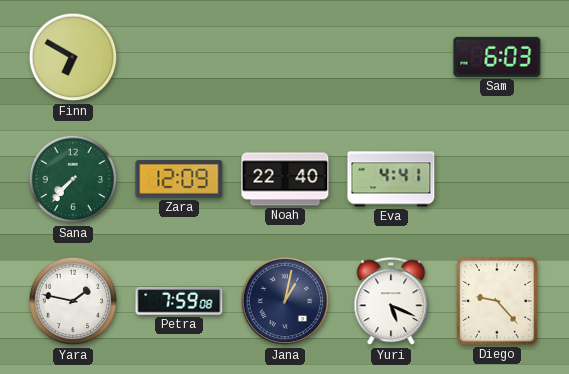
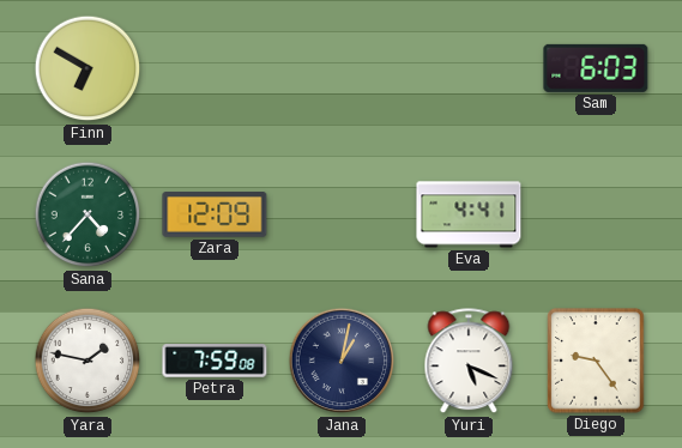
Sana: 7:37 -> 4:37
Noah: 22:40 -> none
Diego: 9:23 -> 9:24
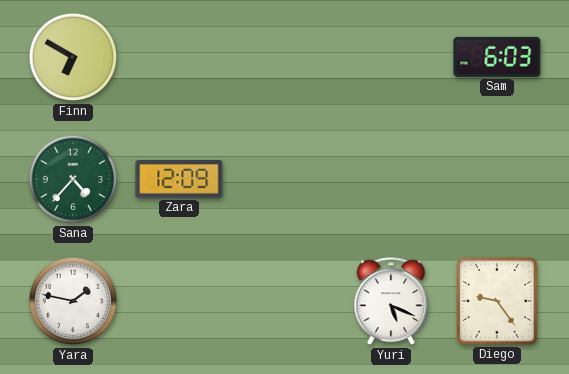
Eva: 4:41 -> none
Petra: 7:59 -> none
Jana: 1:02 -> none
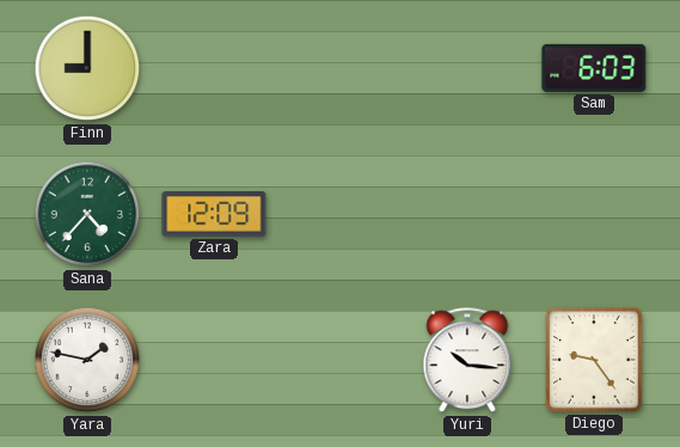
Finn: 6:50 -> 9:00
Yuri: 5:19 -> 10:16
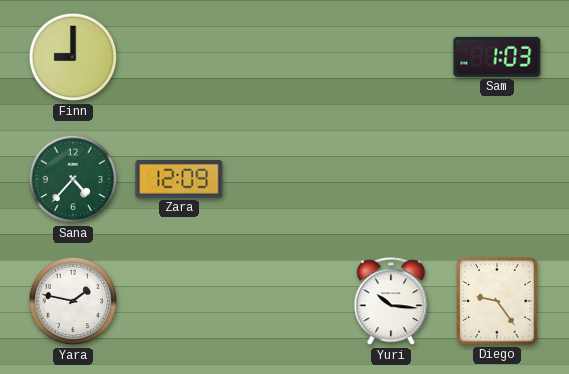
Sam: 6:03 -> 1:03
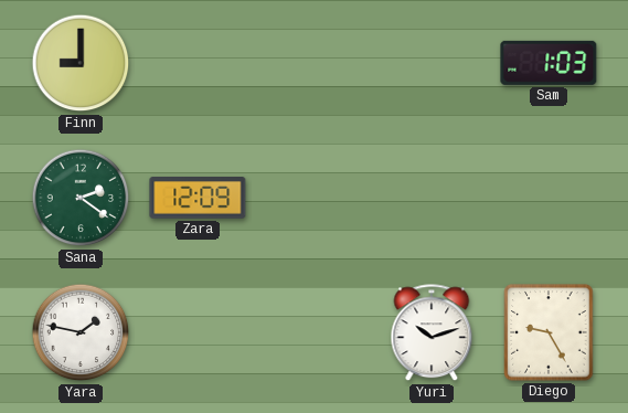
Sana: 4:37 -> 2:21
Yuri: 10:16 -> 10:12
Diego: 9:24 -> 9:25
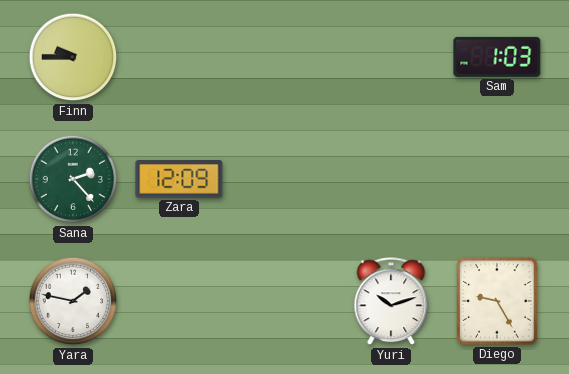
Finn: 9:00 -> 9:45
Sana: 2:21 -> 2:23
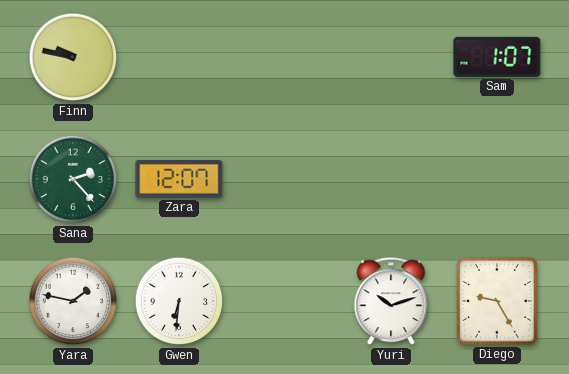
Finn: 9:45 -> 9:47
Sam: 1:03 -> 1:07
Zara: 12:09 -> 12:07
Gwen: none -> 6:31
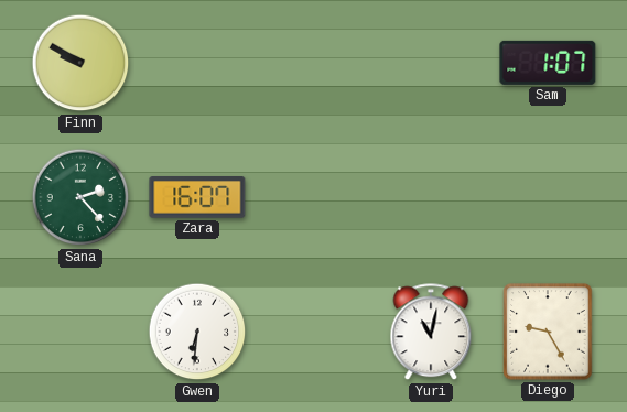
Finn: 9:47 -> 9:50
Zara: 12:07 -> 16:07
Yara: 1:47 -> none
Yuri: 10:12 -> 11:02
